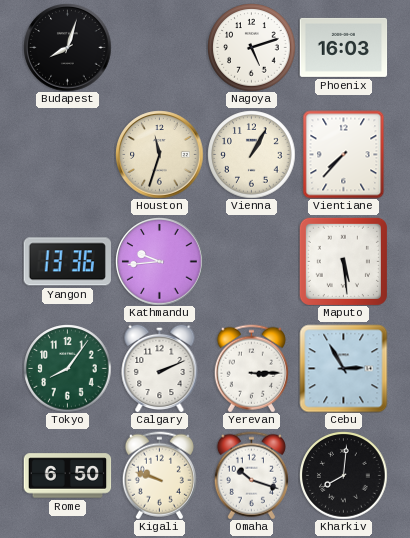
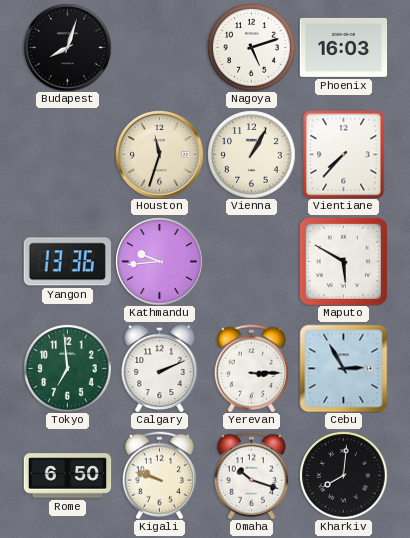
Maputo: 5:29 -> 5:50
Tokyo: 8:06 -> 6:59
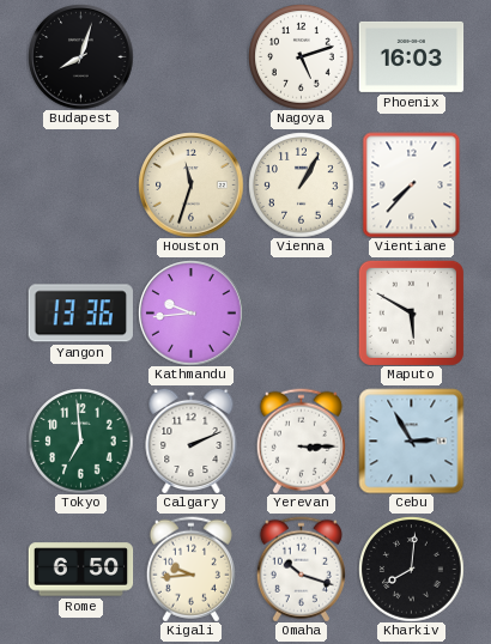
Kigali: 9:48 -> 9:44
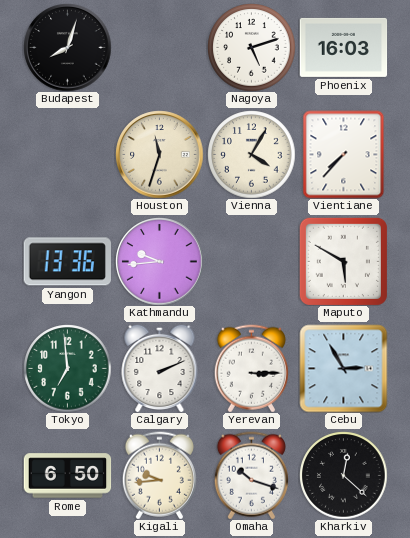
Vienna: 1:05 -> 4:05
Kharkiv: 8:01 -> 12:22
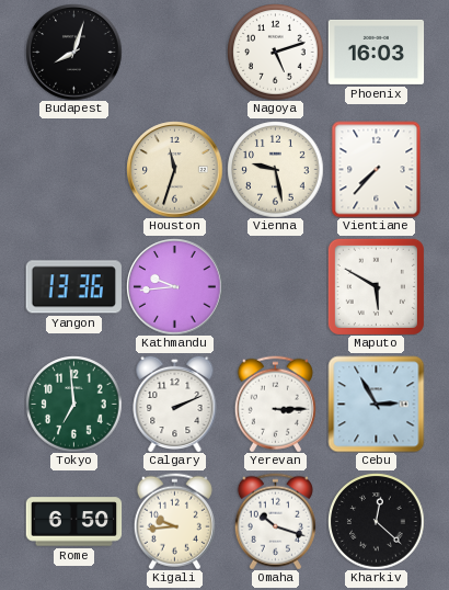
Vienna: 4:05 -> 9:28
